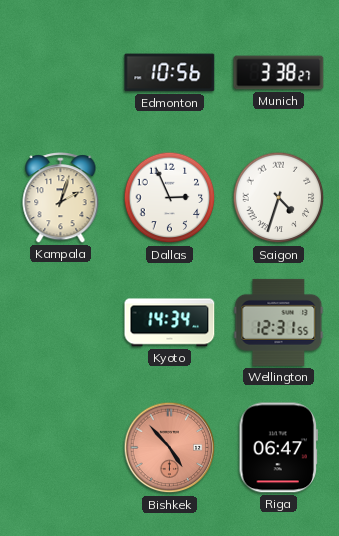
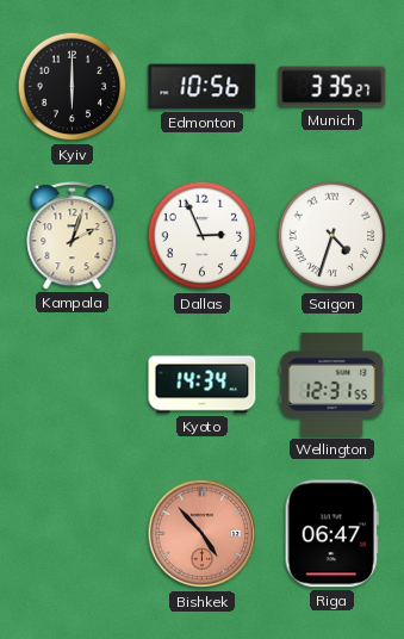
Kyiv: none -> 6:00
Munich: 3:38 -> 3:35
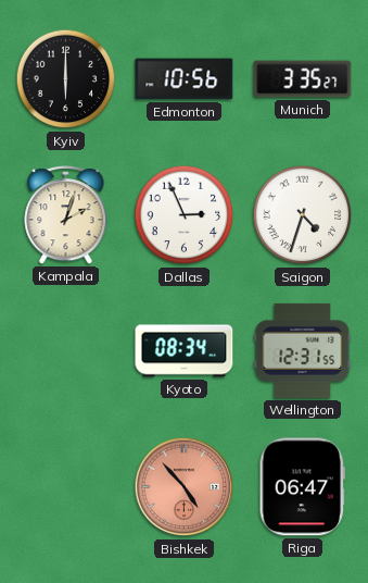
Kyoto: 14:34 -> 08:34
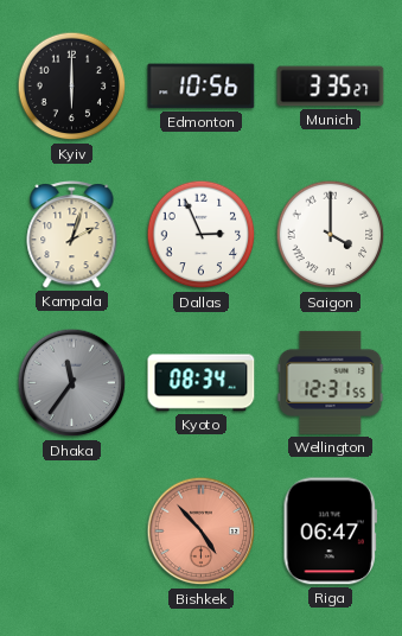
Saigon: 4:33 -> 4:00
Dhaka: none -> 11:36
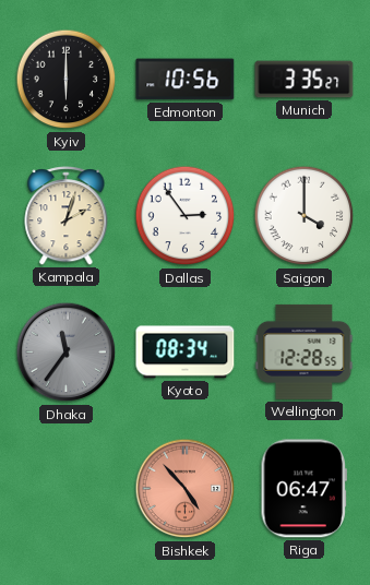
Dallas: 2:56 -> 2:54
Wellington: 12:31 -> 12:28
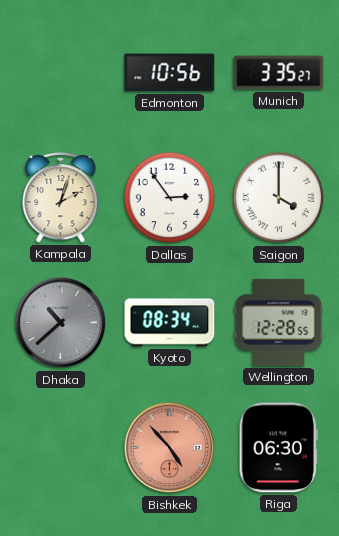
Kyiv: 6:00 -> none
Dhaka: 11:36 -> 10:38
Riga: 06:47 -> 06:30
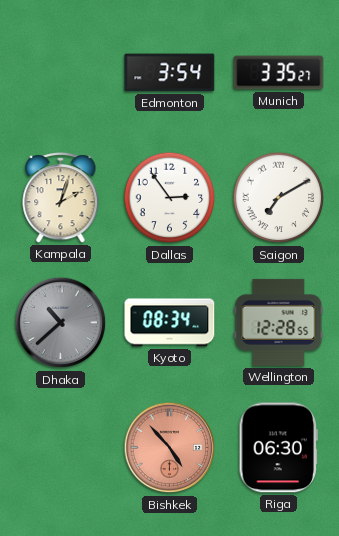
Edmonton: 10:56 -> 3:54
Saigon: 4:00 -> 7:10
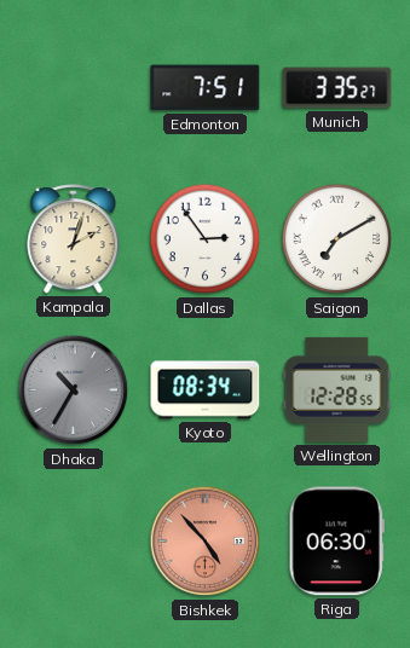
Edmonton: 3:54 -> 7:51
Dhaka: 10:38 -> 10:35
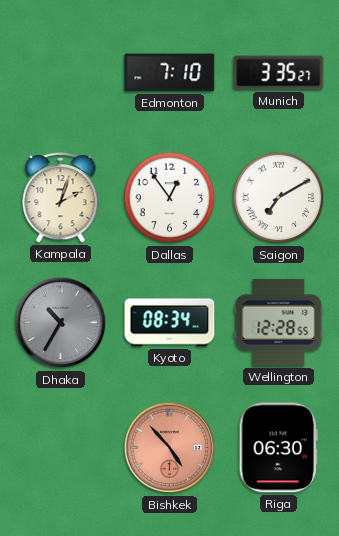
Edmonton: 7:51 -> 7:10
Dallas: 2:54 -> 12:54
